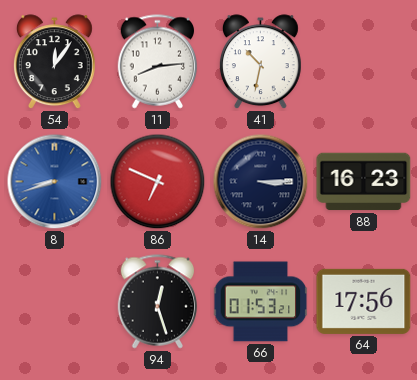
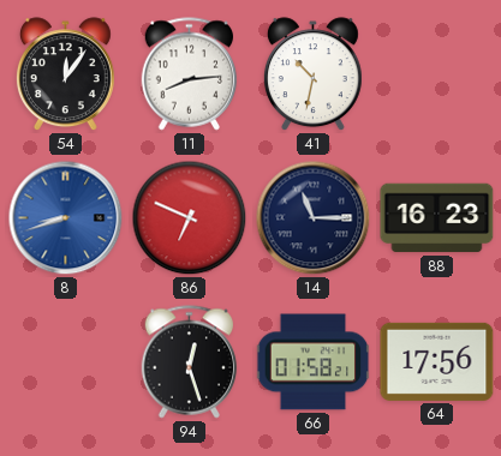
14: 3:15 -> 11:15
66: 01:53 -> 01:58
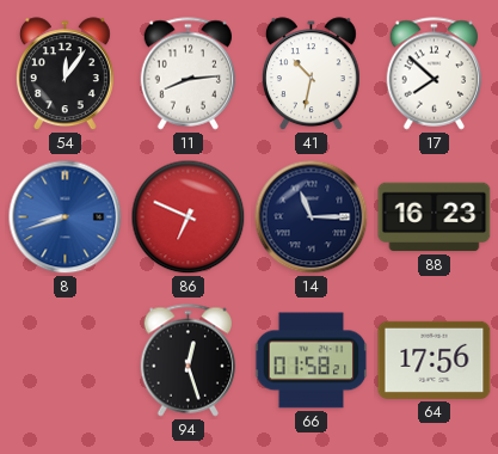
17: none -> 7:52
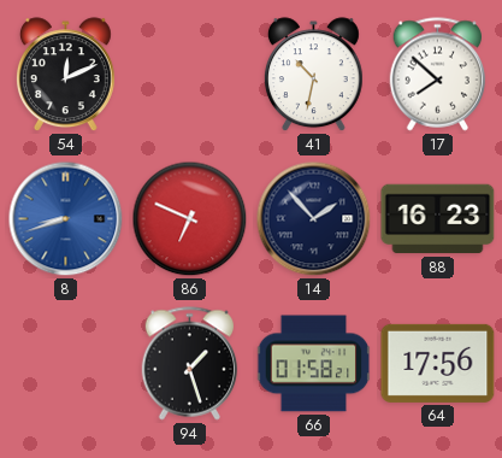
54: 12:06 -> 12:11
11: 8:14 -> none
14: 11:15 -> 1:53
94: 12:27 -> 1:27
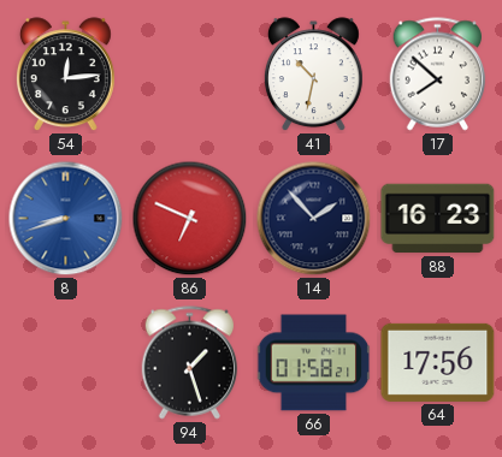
54: 12:11 -> 12:14
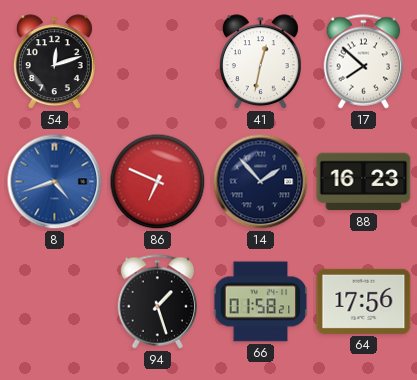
54: 12:14 -> 12:12
41: 10:32 -> 12:32
8: 8:42 -> 4:42
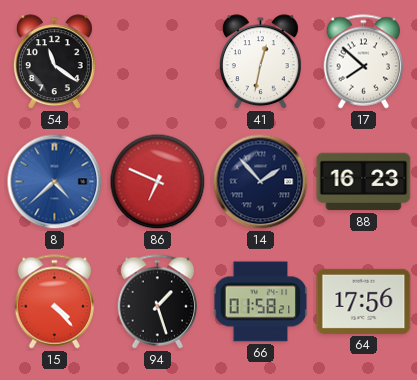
54: 12:12 -> 11:21
8: 4:42 -> 4:38
15: none -> 4:23
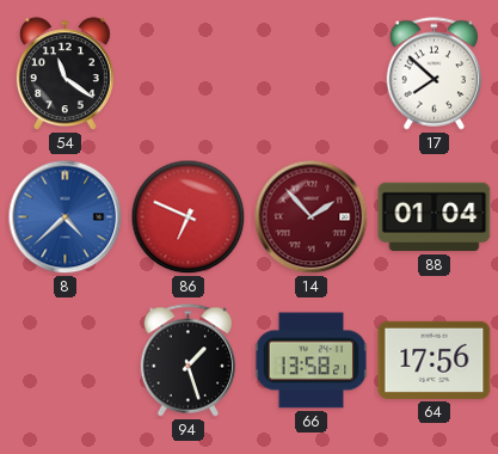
41: 12:32 -> none
14 dial: navy -> burgundy
88: 16:23 -> 01:04
15: 4:23 -> none
66: 01:58 -> 13:58
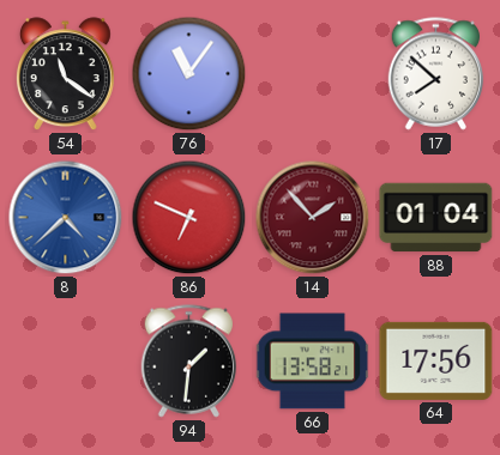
76: none -> 11:06
94: 1:27 -> 1:31
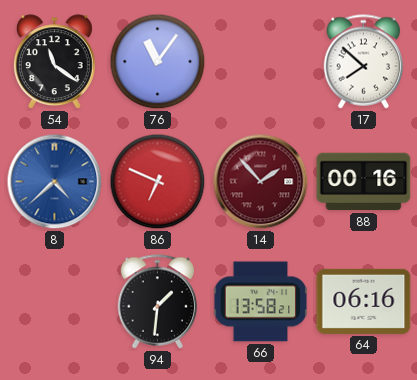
88: 01:04 -> 00:16
64: 17:56 -> 06:16
